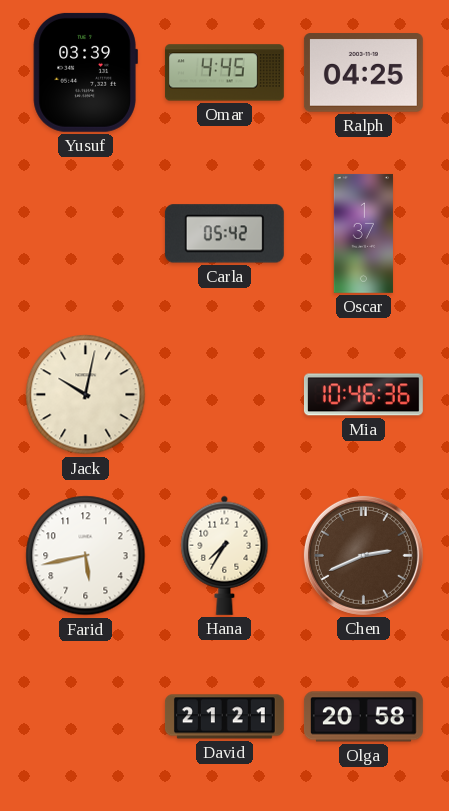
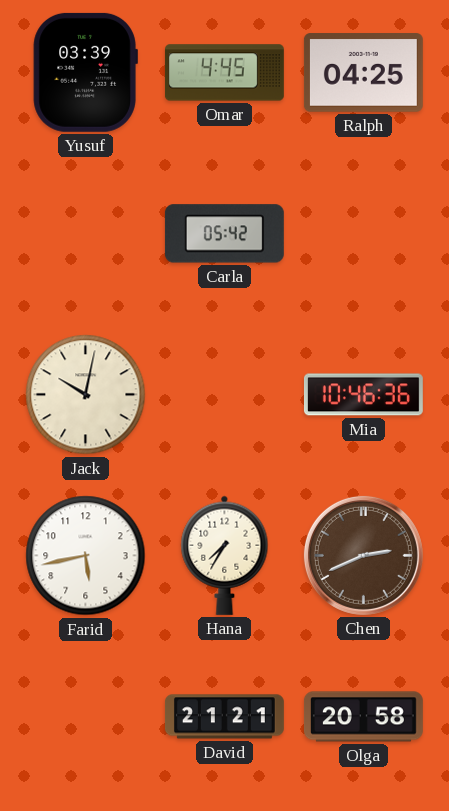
Oscar: 1:37 -> none
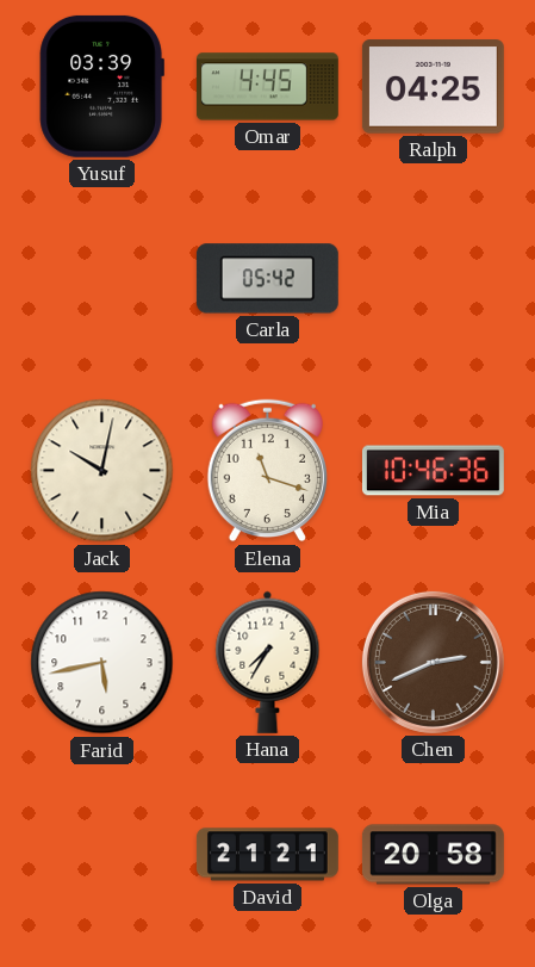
Elena: none -> 11:18
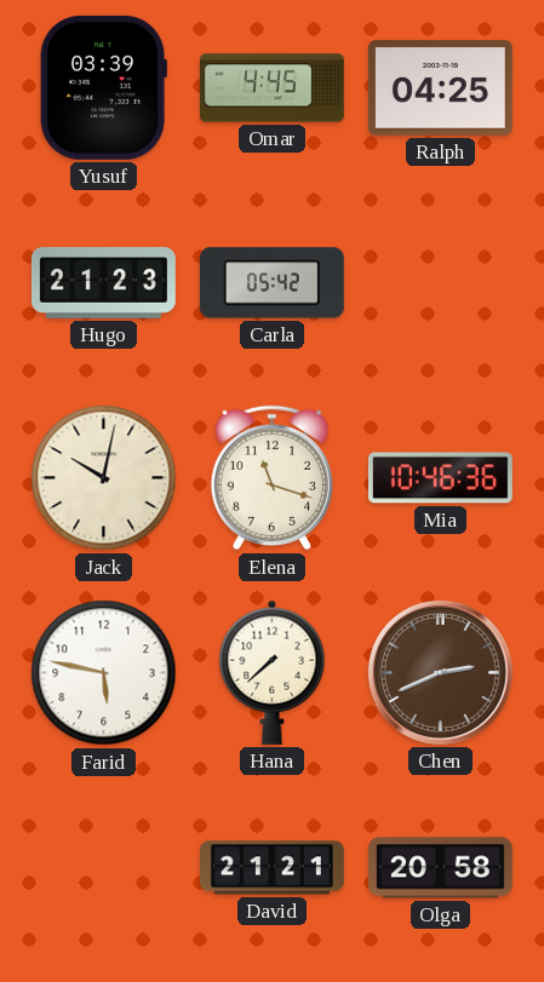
Hugo: none -> 21:23
Farid: 5:43 -> 5:47
Hana: 7:35 -> 7:38
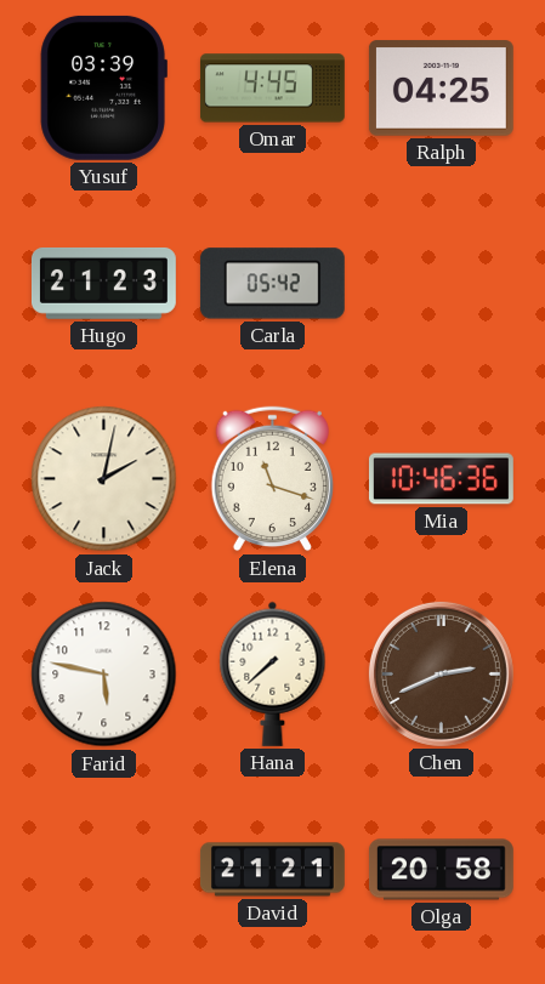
Jack: 10:02 -> 2:02
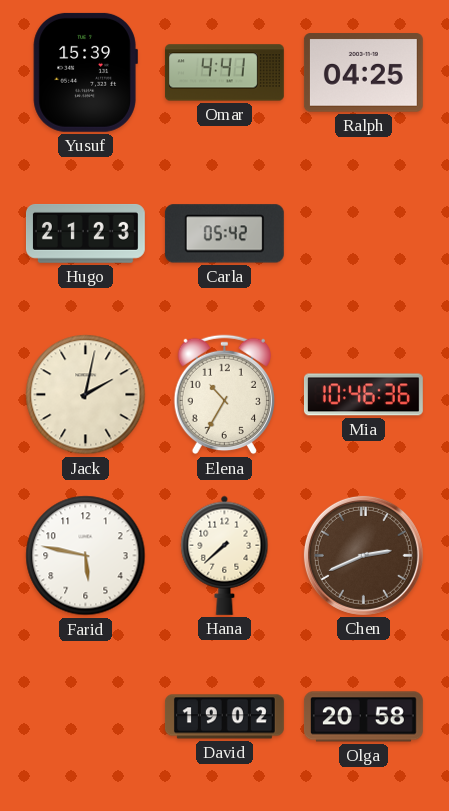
Yusuf: 03:39 -> 15:39
Omar: 4:45 -> 4:41
Elena: 11:18 -> 10:35
David: 21:21 -> 19:02
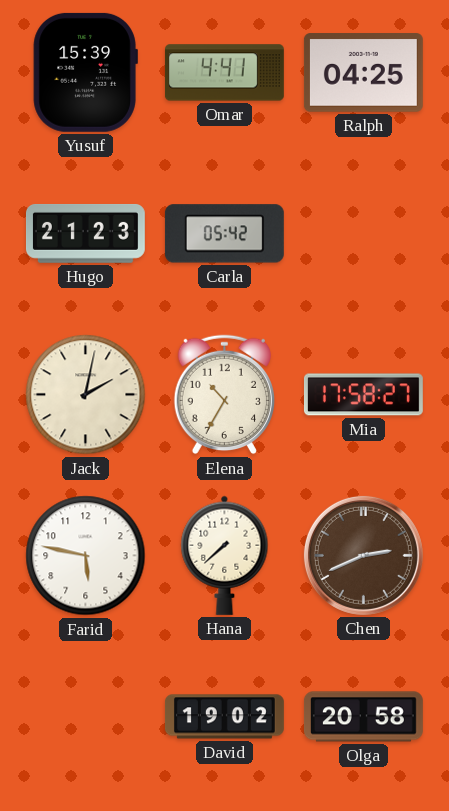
Mia: 10:46 -> 17:58
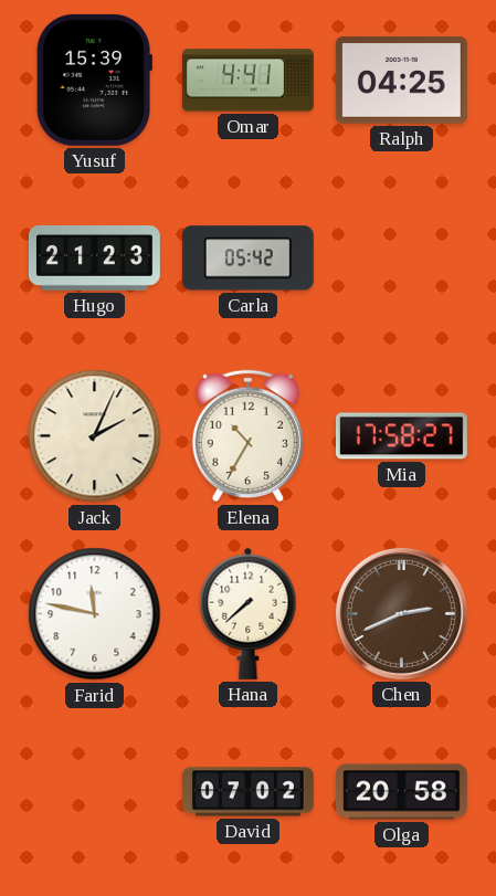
Jack: 2:02 -> 2:04
Farid: 5:47 -> 11:47
David: 19:02 -> 07:02
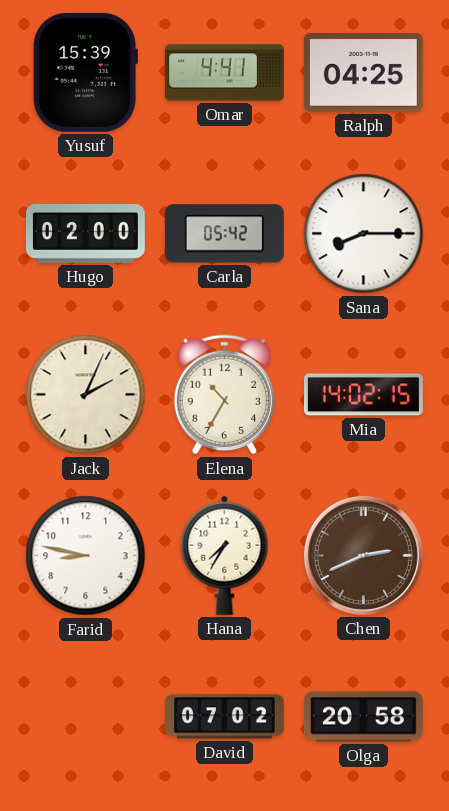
Hugo: 21:23 -> 02:00
Sana: none -> 8:15
Mia: 17:58 -> 14:02
Farid: 11:47 -> 8:47
Hana: 7:38 -> 7:35
